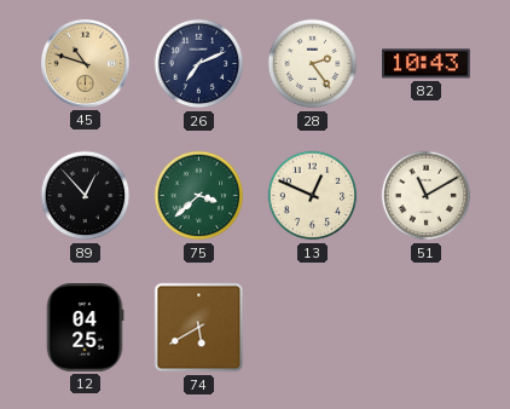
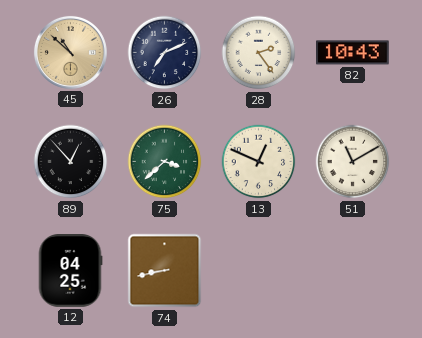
45: 10:48 -> 10:52
74: 5:40 -> 8:43
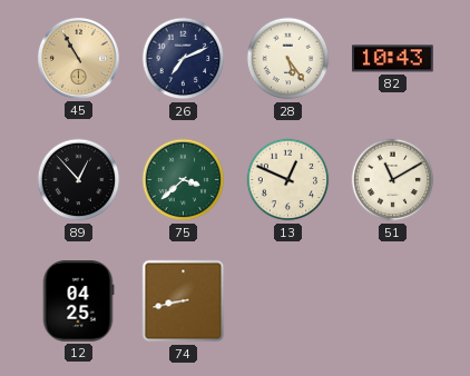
45: 10:52 -> 10:55
28: 2:24 -> 5:24
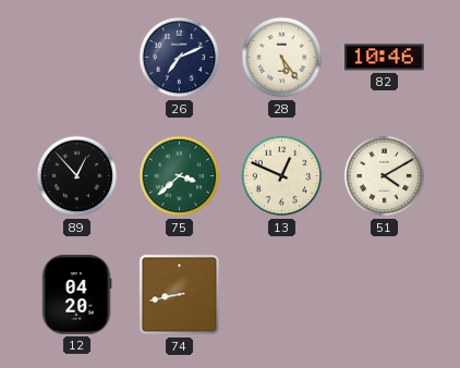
45: 10:55 -> none
82: 10:43 -> 10:46
51: 11:10 -> 4:10
12: 04:25 -> 04:20
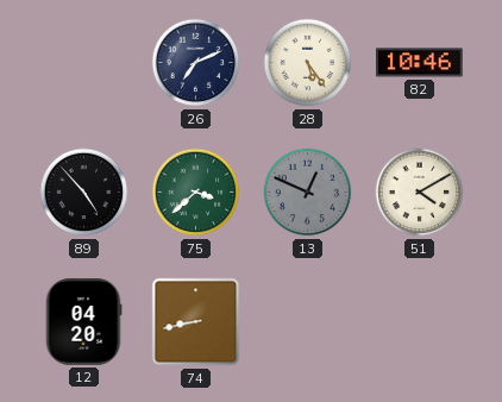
89: 12:53 -> 4:53
13 dial: cream -> grey
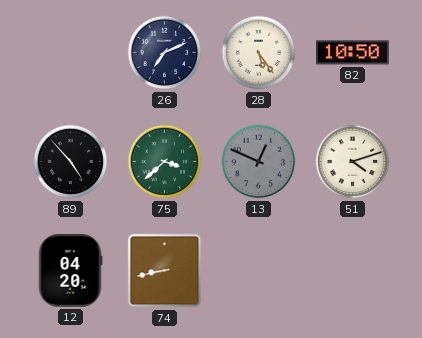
82: 10:46 -> 10:50
51: 4:10 -> 4:12
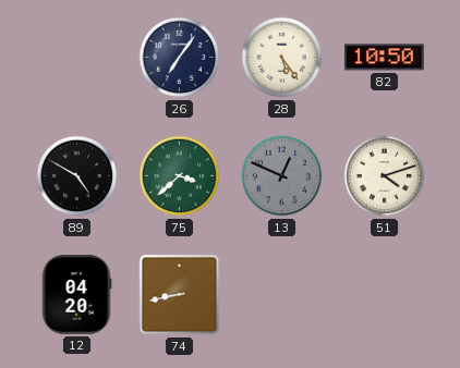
26: 7:11 -> 7:06
89: 4:53 -> 4:50
